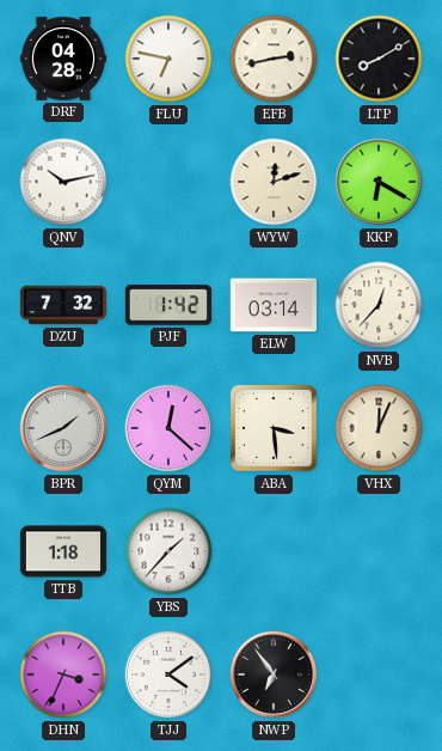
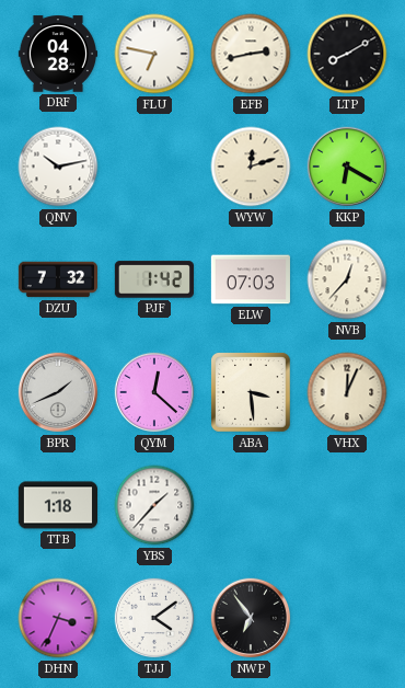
ELW: 03:14 -> 07:03
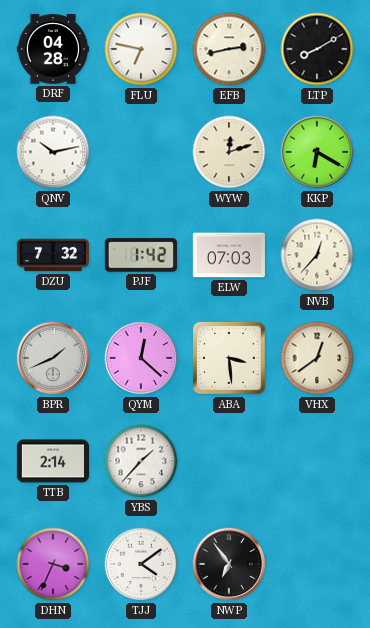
VHX: 12:04 -> 12:39
TTB: 1:18 -> 2:14
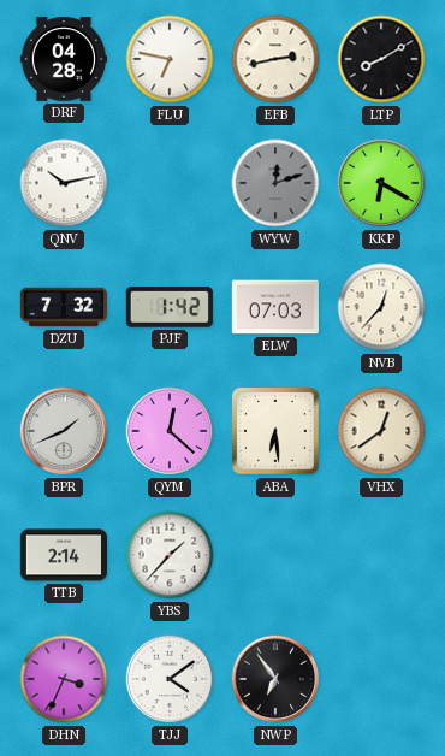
WYW dial: cream -> grey
ABA: 3:29 -> 6:29
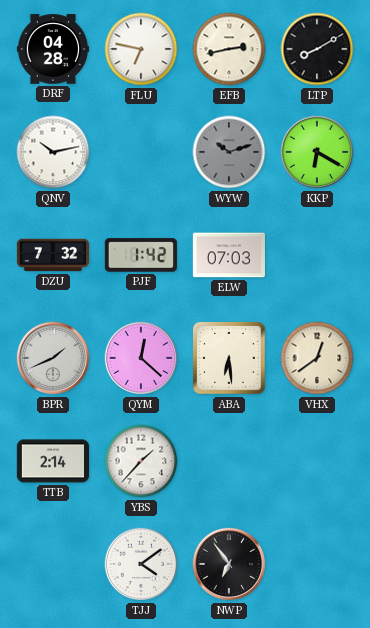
WYW: 12:12 -> 10:12
NVB: 12:37 -> none
DHN: 3:34 -> none
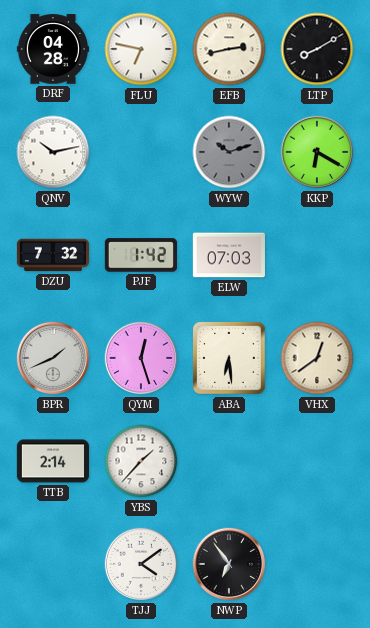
QYM: 12:22 -> 12:27
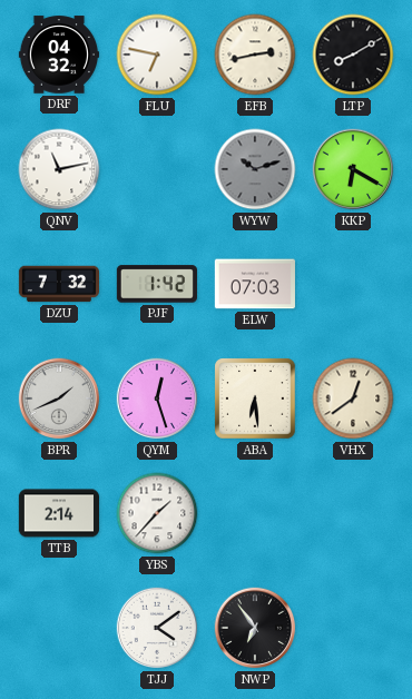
DRF: 04:28 -> 04:32
QNV: 10:13 -> 11:13
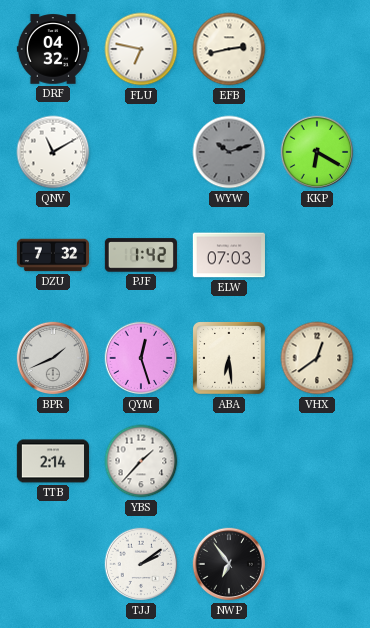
LTP: 8:10 -> none
QNV: 11:13 -> 11:10
TJJ: 4:09 -> 2:09
